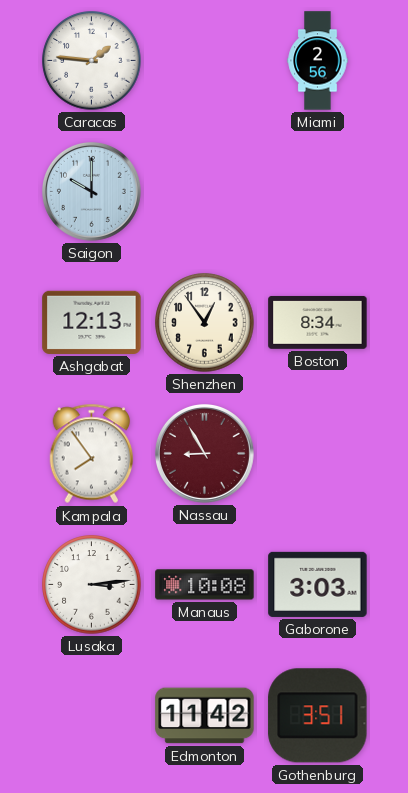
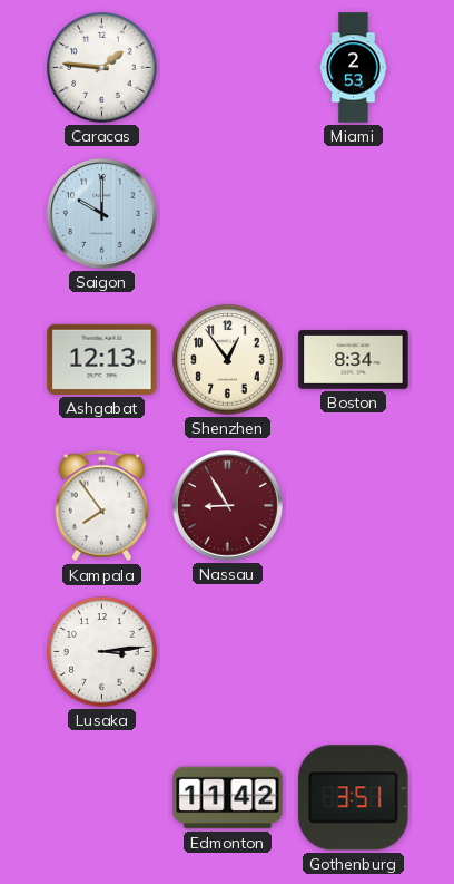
Miami: 2:56 -> 2:53
Manaus: 10:08 -> none
Gaborone: 3:03 -> none
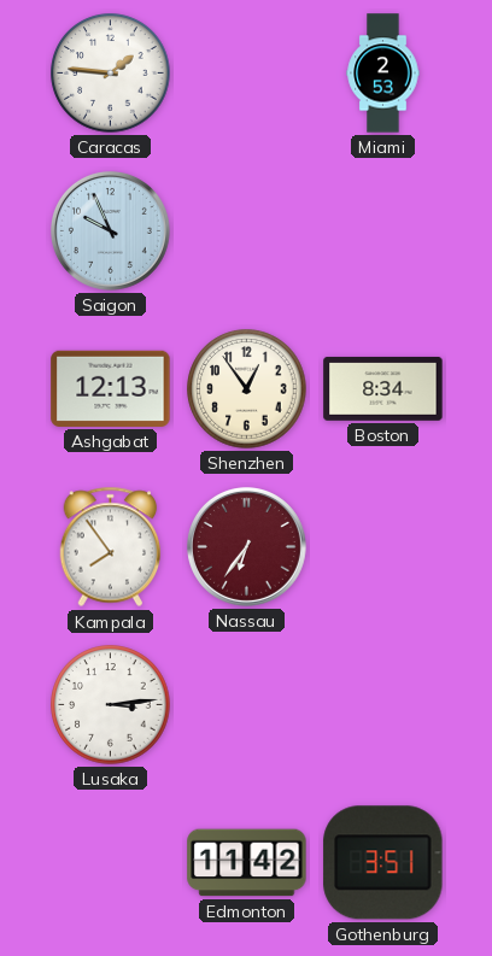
Saigon: 10:00 -> 9:56
Nassau: 8:55 -> 6:36
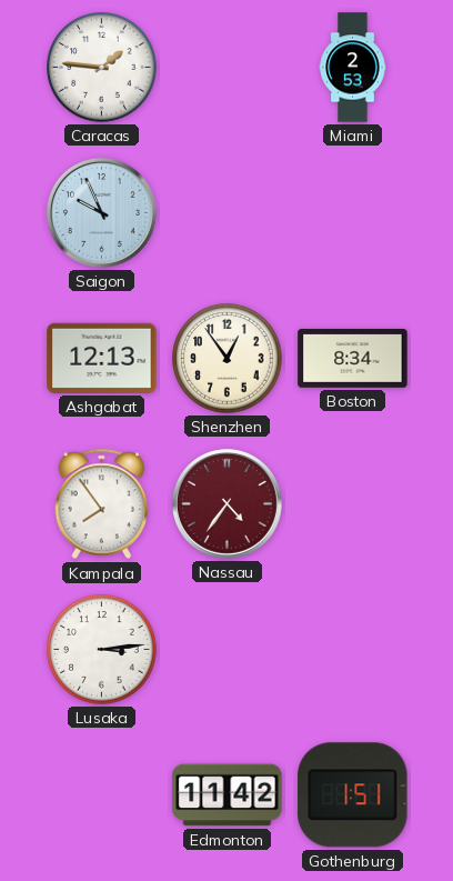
Nassau: 6:36 -> 4:36
Gothenburg: 3:51 -> 1:51
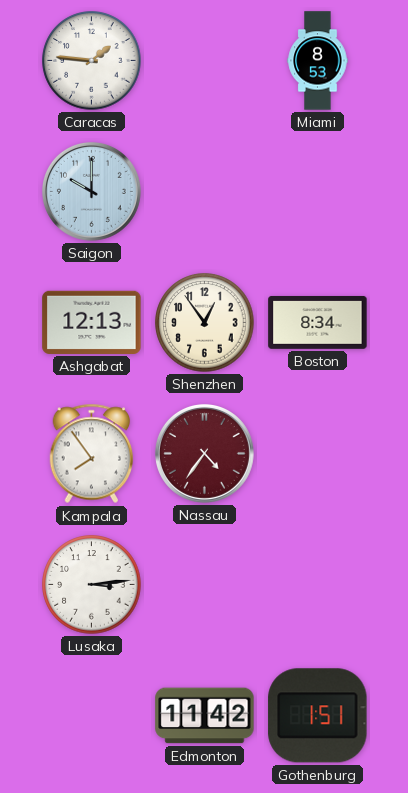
Miami: 2:53 -> 8:53
Saigon: 9:56 -> 10:00
